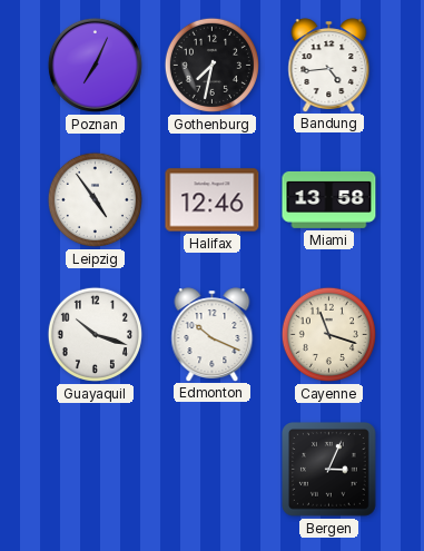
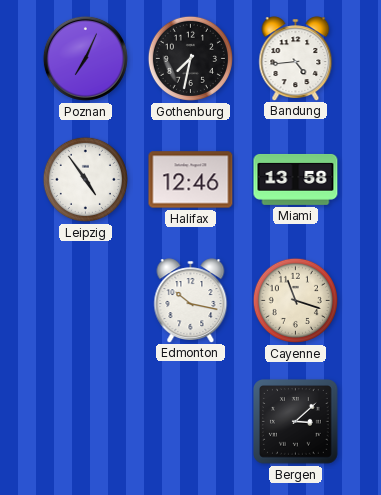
Guayaquil: 10:18 -> none
Edmonton: 10:19 -> 10:17
Bergen: 3:04 -> 3:08
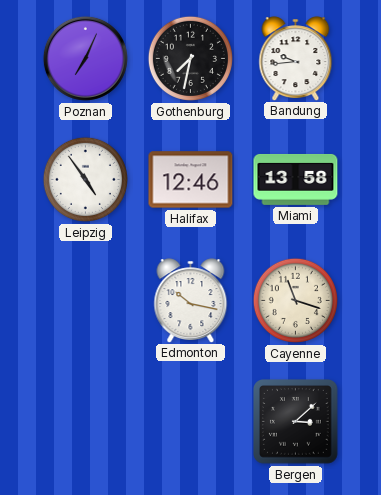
Bandung: 4:44 -> 9:44
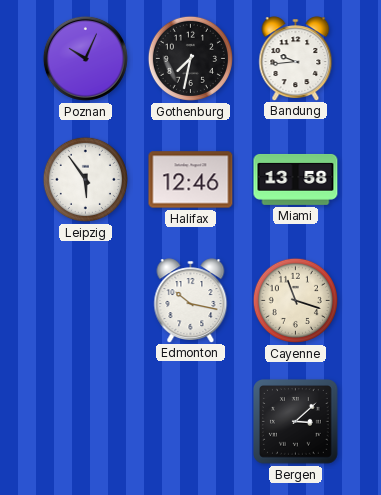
Poznan: 7:04 -> 10:04
Leipzig: 4:54 -> 5:54
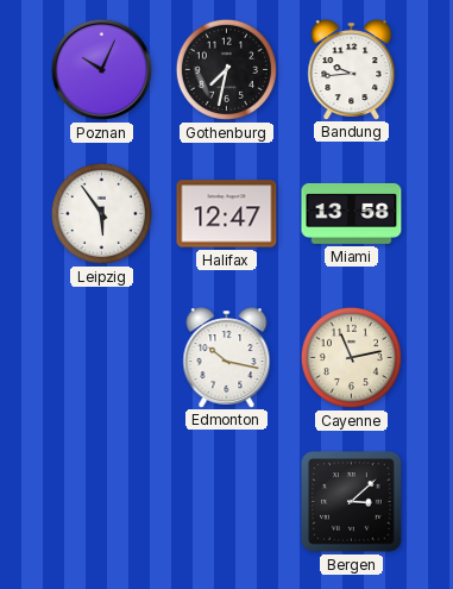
Halifax: 12:46 -> 12:47
Cayenne: 11:18 -> 11:13
